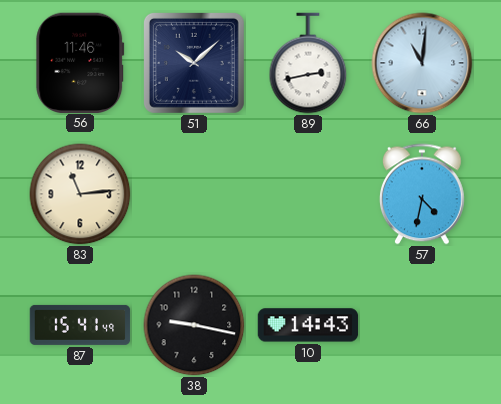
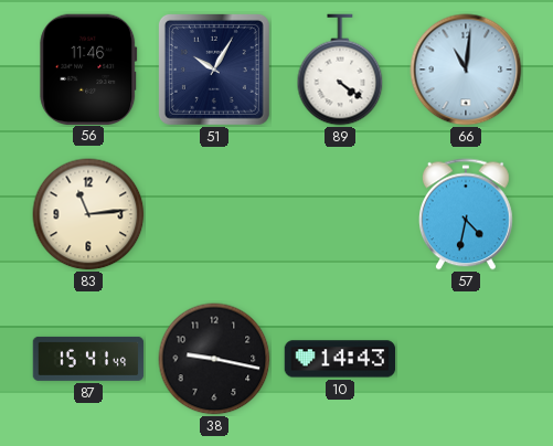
51: 10:08 -> 10:05
89: 2:43 -> 4:21
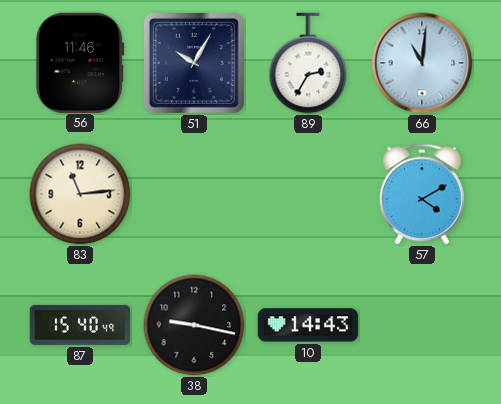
89: 4:21 -> 2:35
57: 4:32 -> 4:10
87: 15:41 -> 15:40
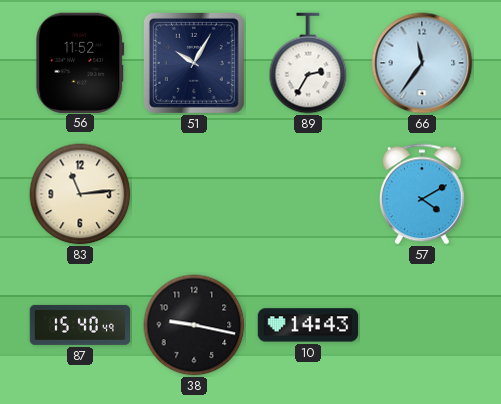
56: 11:46 -> 11:52
66: 11:01 -> 11:36
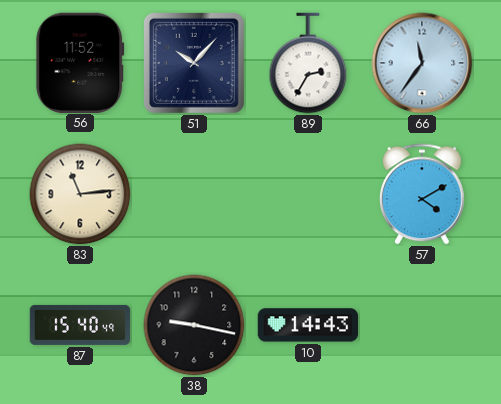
51: 10:05 -> 10:07
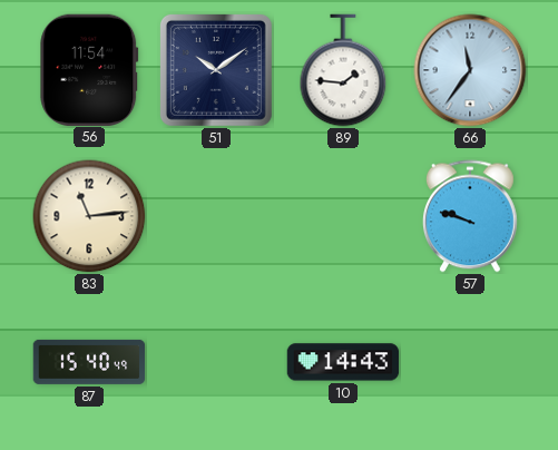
56: 11:52 -> 11:54
51: 10:07 -> 10:09
89: 2:35 -> 1:46
57: 4:10 -> 9:48
38: 9:17 -> none
